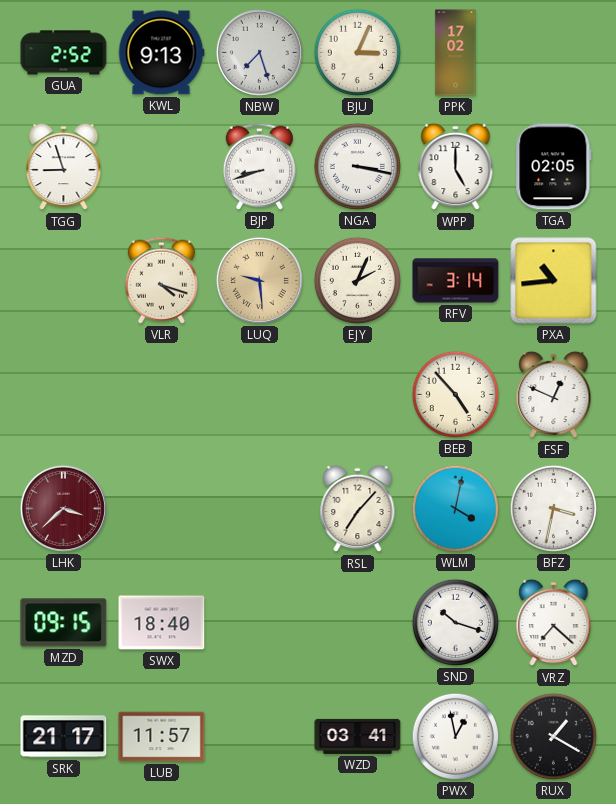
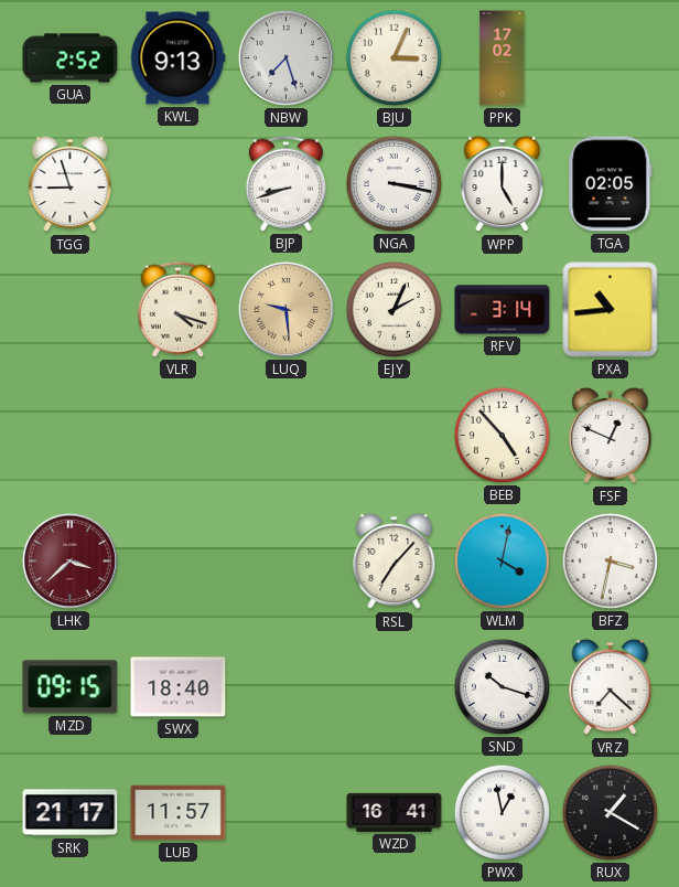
WZD: 03:41 -> 16:41
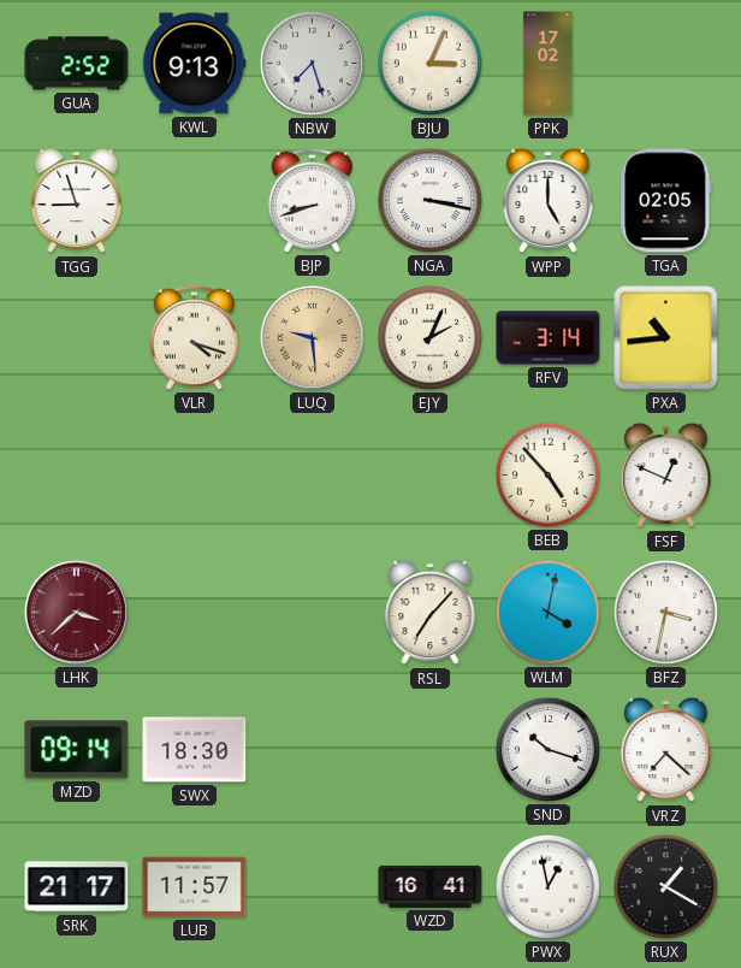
MZD: 09:15 -> 09:14
SWX: 18:40 -> 18:30
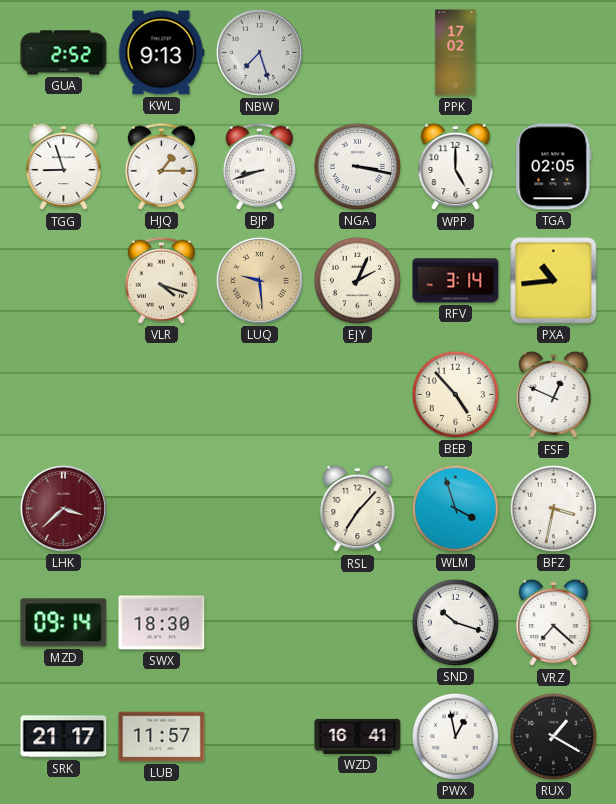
BJU: 3:04 -> none
HJQ: none -> 1:15
WLM: 4:02 -> 3:57
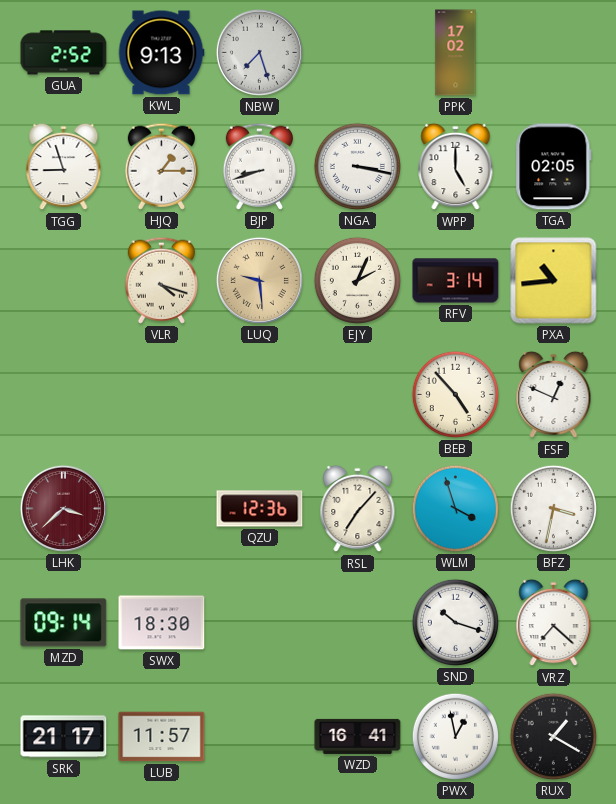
QZU: none -> 12:36
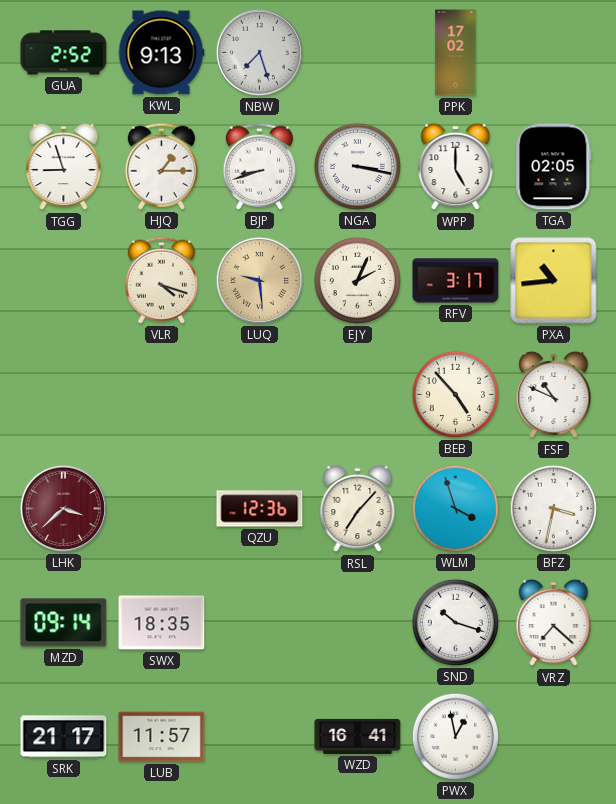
RFV: 3:14 -> 3:17
FSF: 12:49 -> 10:49
SWX: 18:30 -> 18:35
RUX: 1:20 -> none
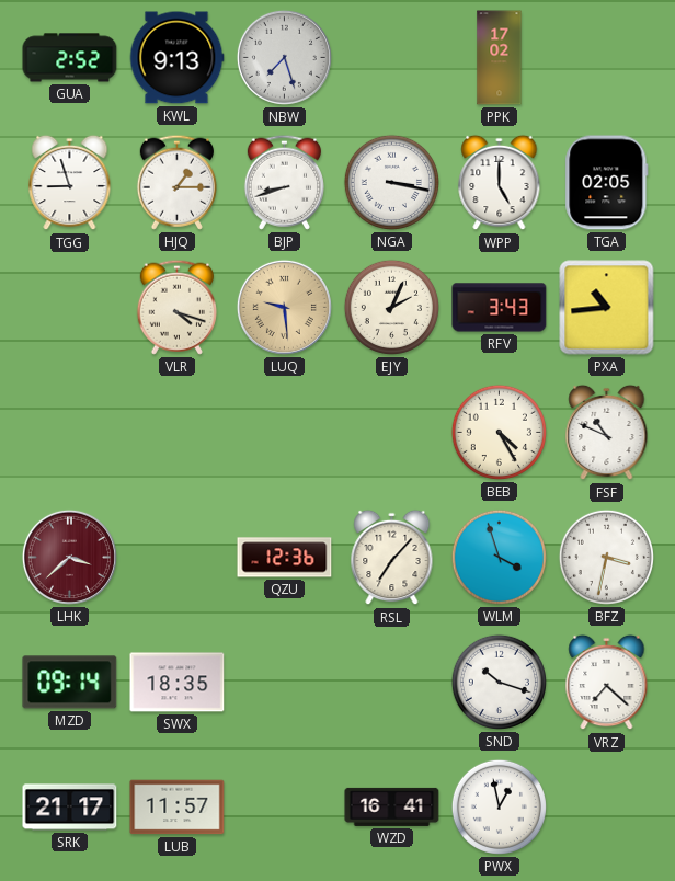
RFV: 3:17 -> 3:43
BEB: 4:53 -> 4:25
